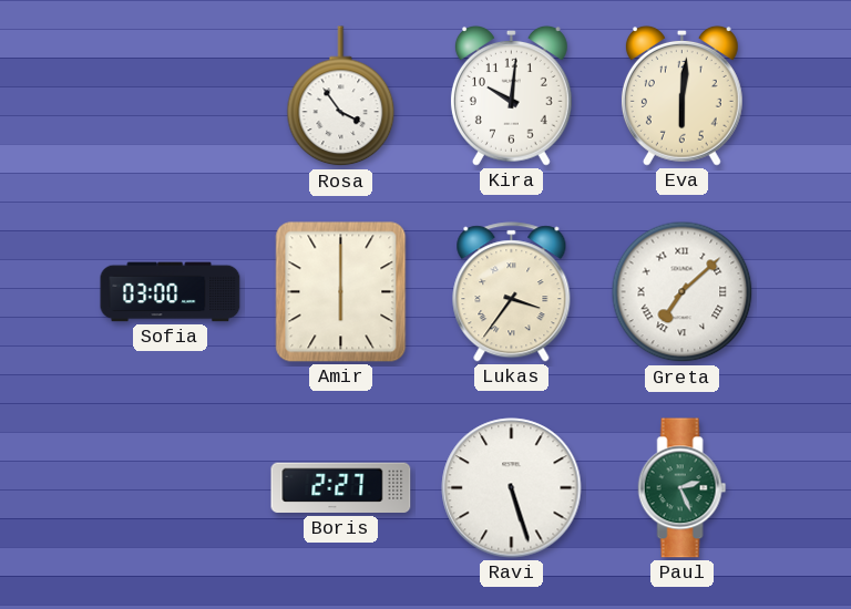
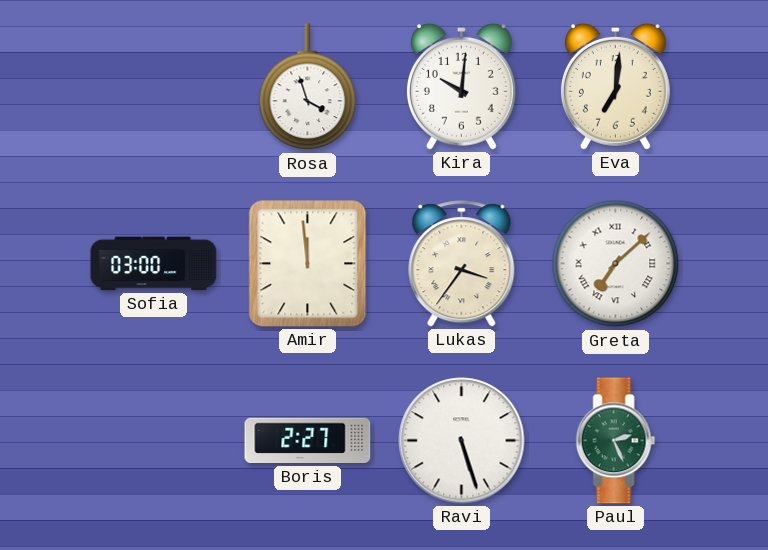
Rosa: 3:54 -> 3:57
Eva: 6:01 -> 7:01
Amir: 6:00 -> 11:59
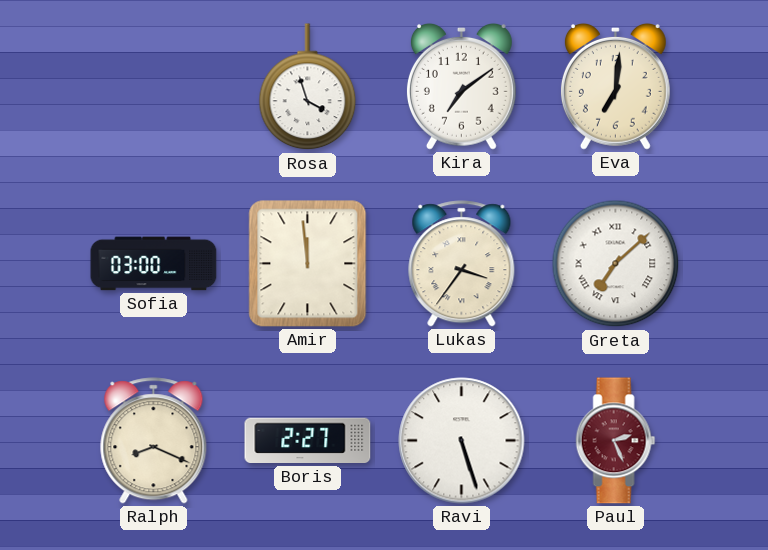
Kira: 10:01 -> 7:09
Ralph: none -> 8:19
Paul dial: green -> burgundy
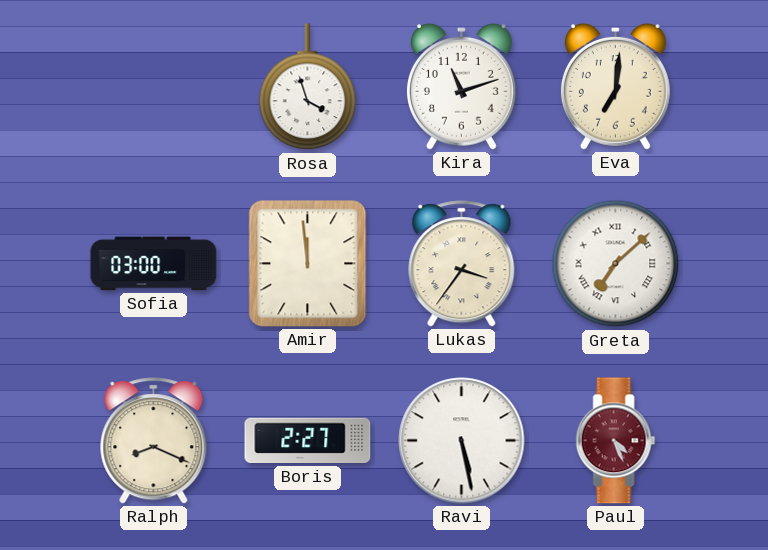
Kira: 7:09 -> 11:12
Ravi: 5:27 -> 5:28
Paul: 2:26 -> 4:26
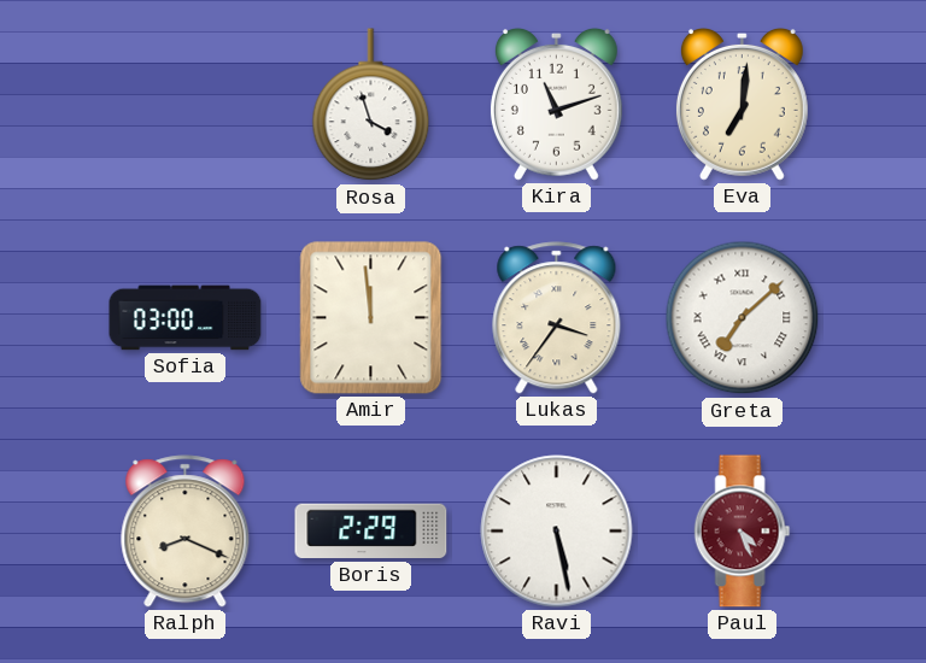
Boris: 2:27 -> 2:29
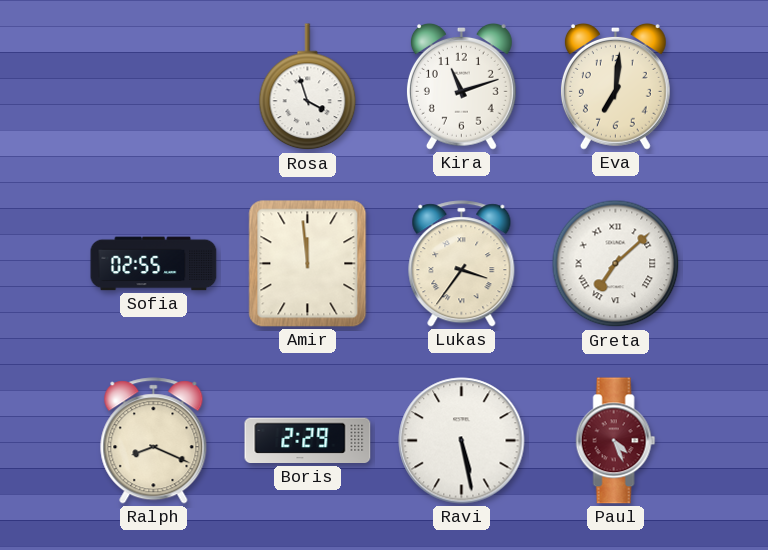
Sofia: 03:00 -> 02:55
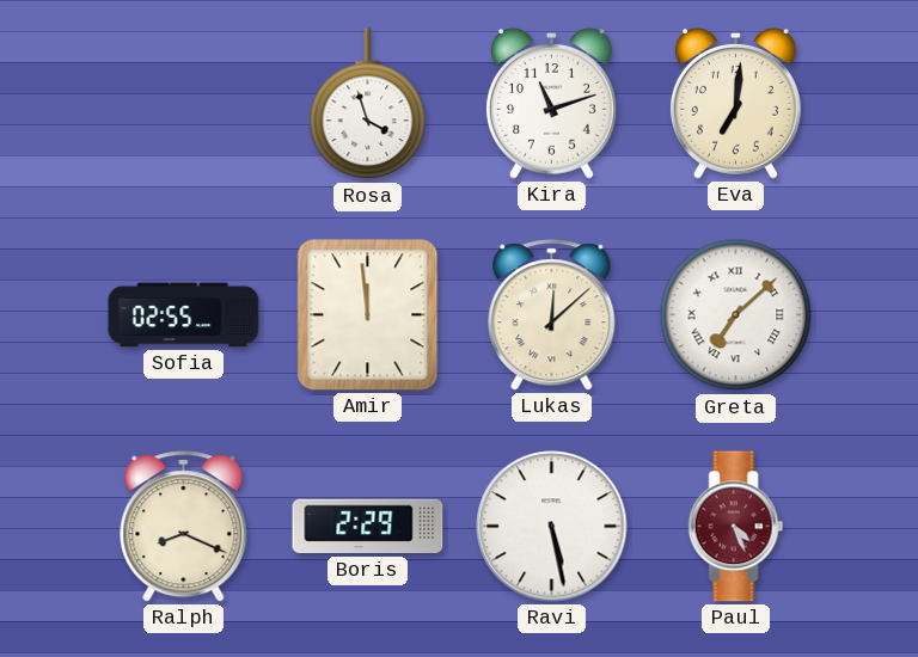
Lukas: 3:36 -> 12:08
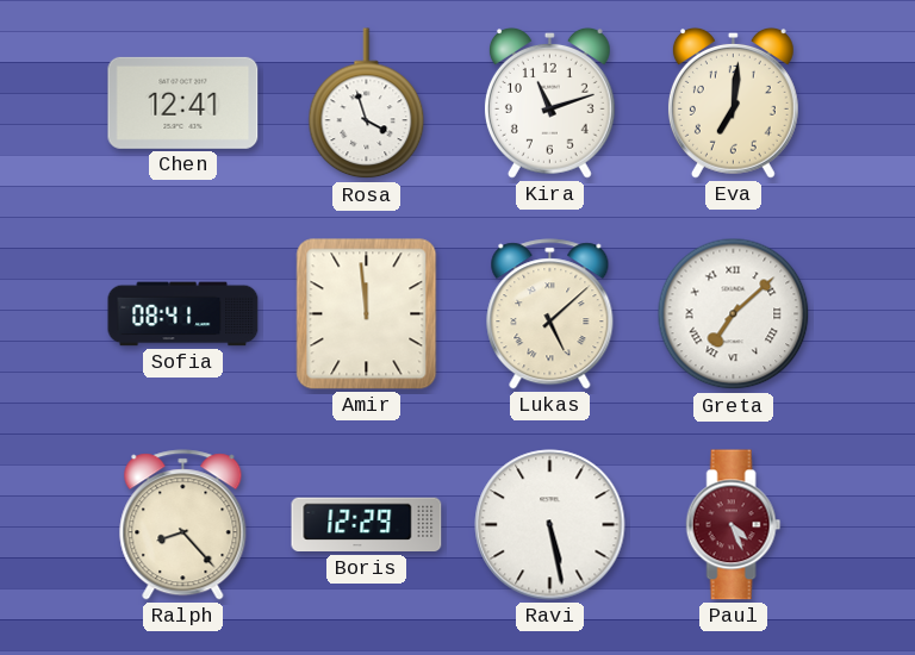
Chen: none -> 12:41
Sofia: 02:55 -> 08:41
Lukas: 12:08 -> 5:08
Ralph: 8:19 -> 8:23
Boris: 2:29 -> 12:29
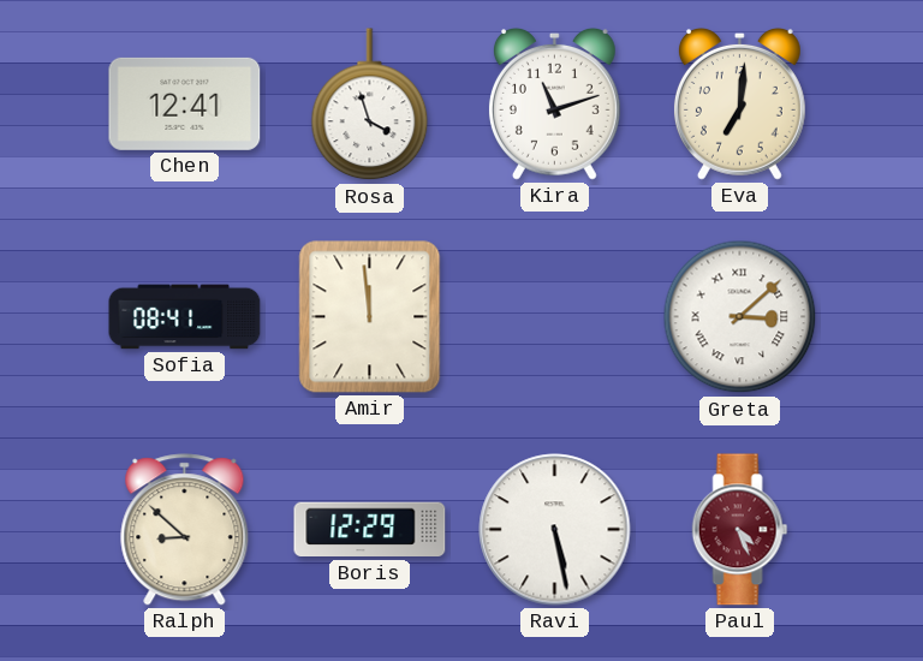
Lukas: 5:08 -> none
Greta: 7:08 -> 3:08
Ralph: 8:23 -> 8:52
